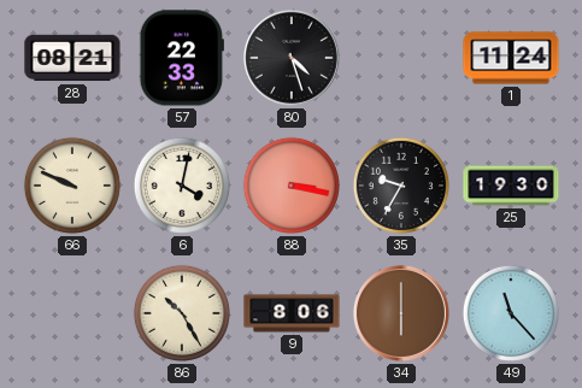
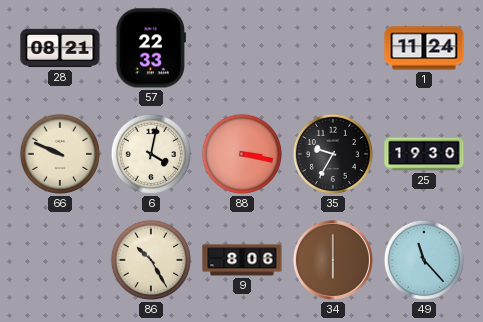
80: 4:27 -> none
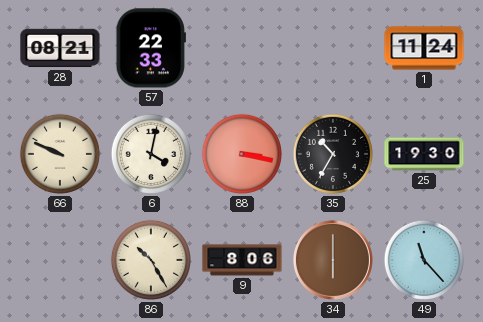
35: 9:35 -> 10:35
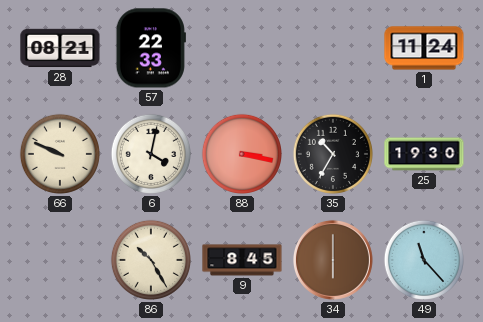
9: 8:06 -> 8:45
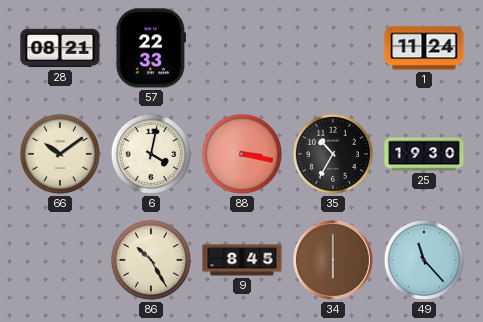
66: 9:49 -> 10:09
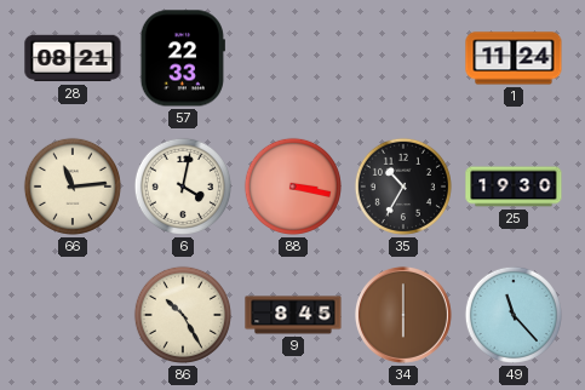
66: 10:09 -> 11:14
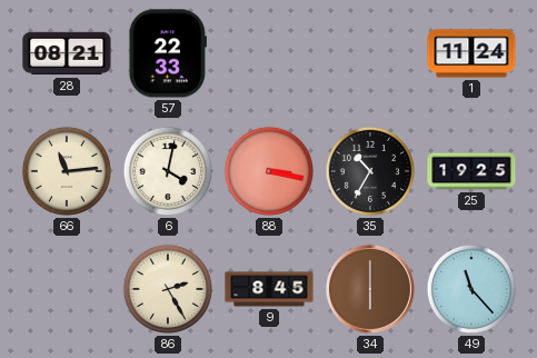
25: 19:30 -> 19:25
86: 10:25 -> 2:25
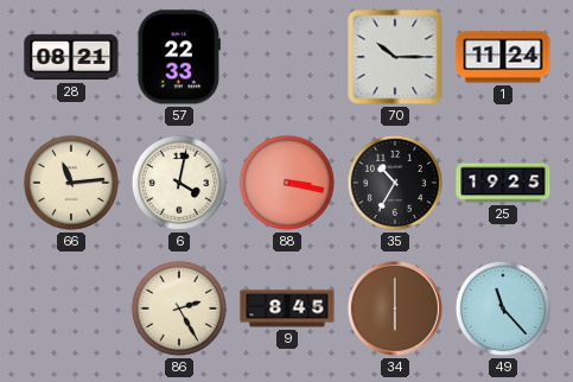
70: none -> 10:15
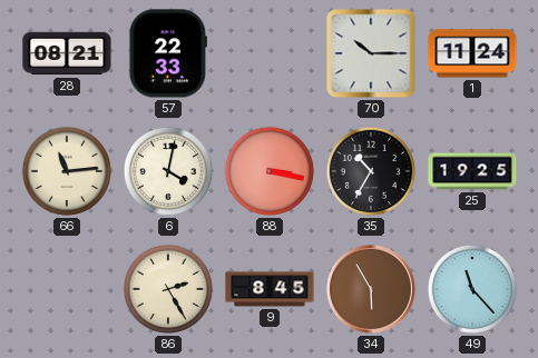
34: 6:00 -> 5:55
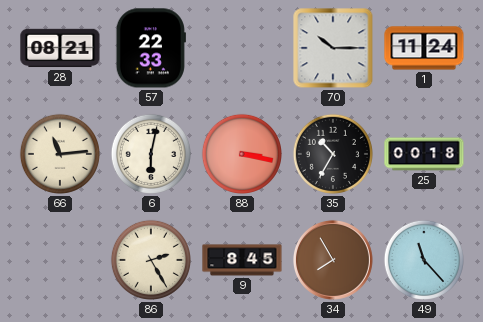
6: 4:02 -> 6:02
25: 19:25 -> 00:18
34: 5:55 -> 7:55
